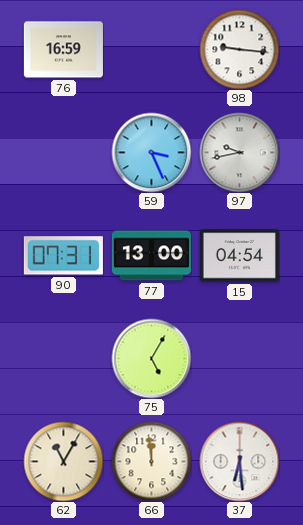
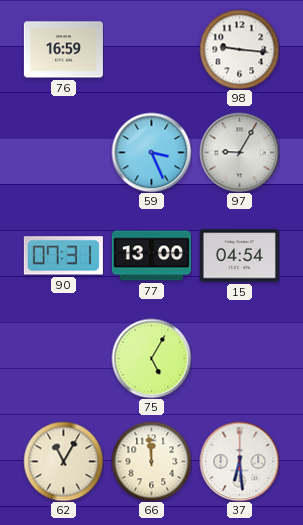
97: 9:43 -> 9:05
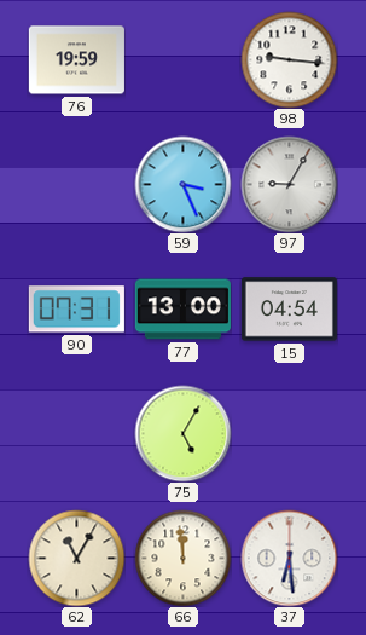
76: 16:59 -> 19:59
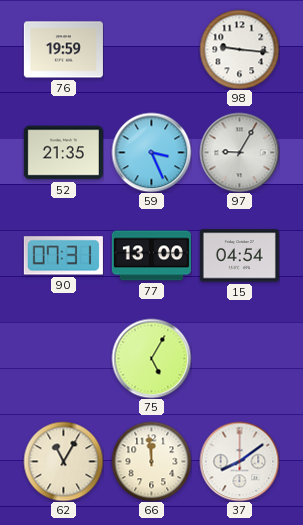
52: none -> 21:35
37: 6:29 -> 8:09
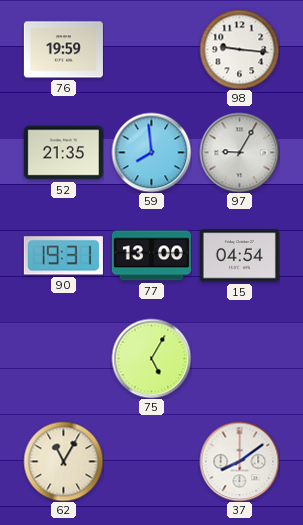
59: 3:26 -> 7:59
90: 07:31 -> 19:31
66: 11:59 -> none
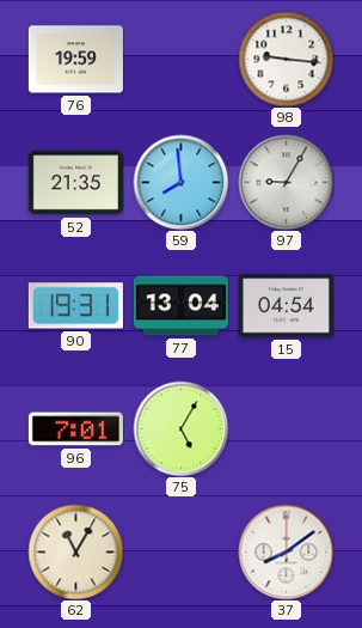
77: 13:00 -> 13:04
96: none -> 7:01
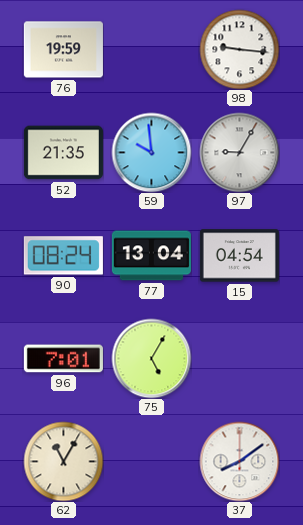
59: 7:59 -> 9:59
90: 19:31 -> 08:24
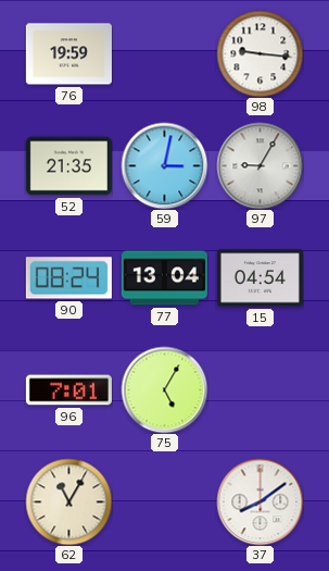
59: 9:59 -> 3:02
